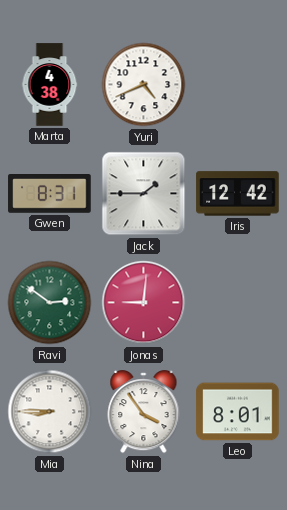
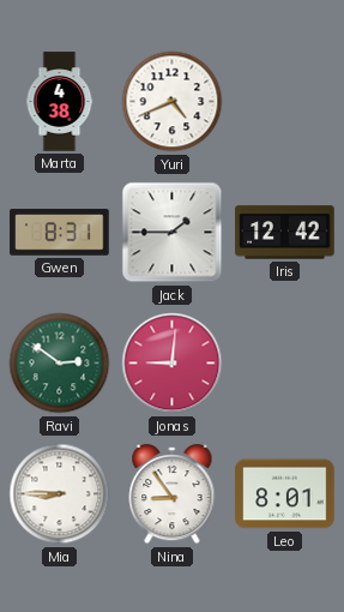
Nina: 3:54 -> 8:54
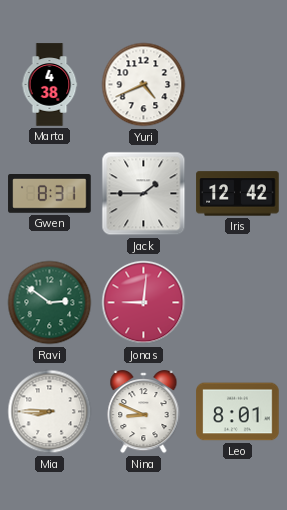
Nina: 8:54 -> 8:49
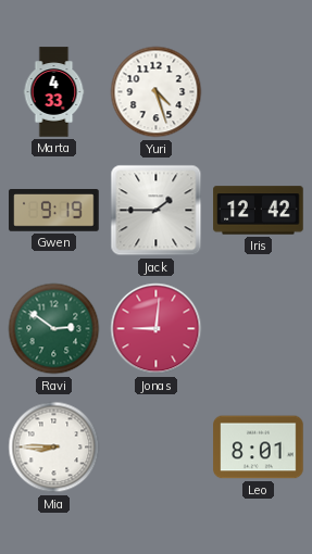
Marta: 4:38 -> 4:33
Yuri: 4:41 -> 4:27
Gwen: 8:31 -> 9:19
Nina: 8:49 -> none
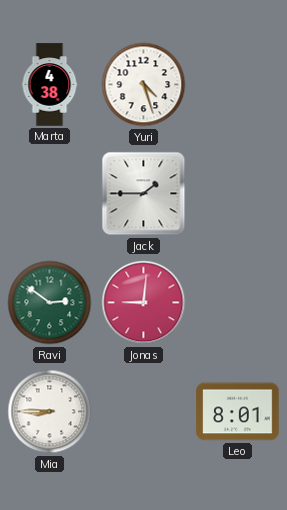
Marta: 4:33 -> 4:38
Gwen: 9:19 -> none
Iris: 12:42 -> none
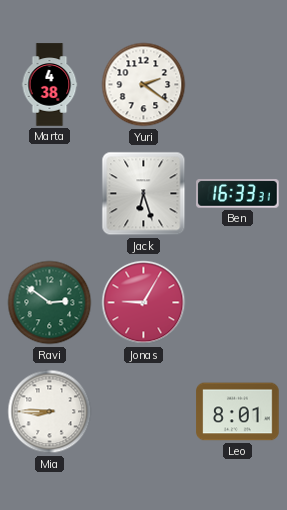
Yuri: 4:27 -> 2:21
Jack: 1:45 -> 6:27
Ben: none -> 16:33
Jonas: 9:01 -> 9:05
